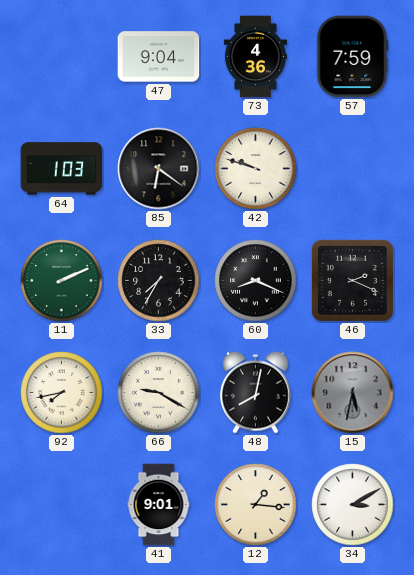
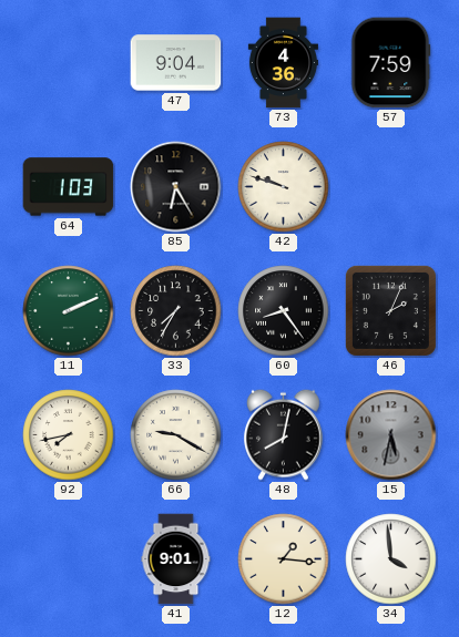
85: 6:21 -> 6:25
60: 8:19 -> 8:24
46: 2:19 -> 2:04
34: 3:10 -> 3:59
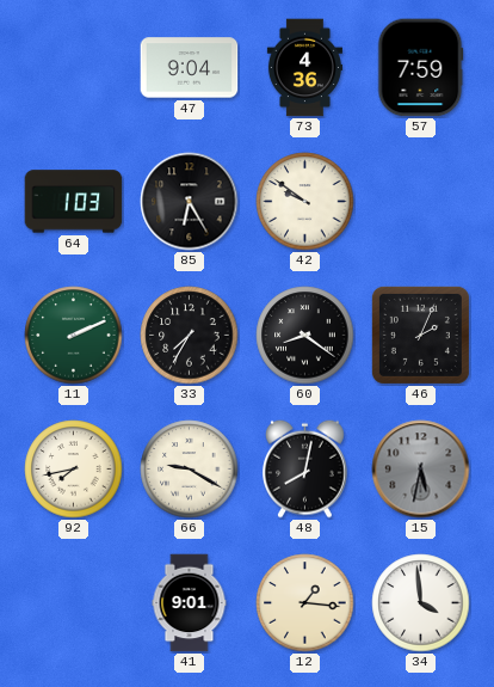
42: 9:48 -> 9:51
60: 8:24 -> 8:21
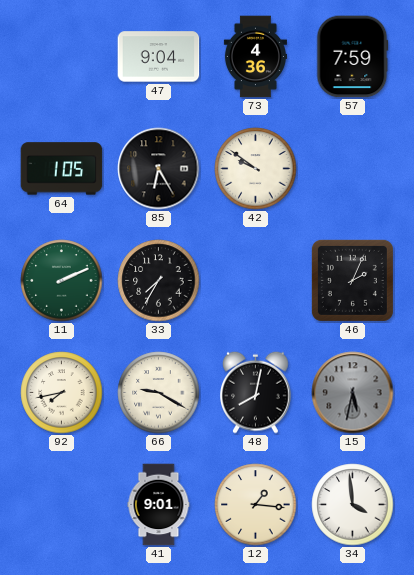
64: 1:03 -> 1:05
60: 8:21 -> none
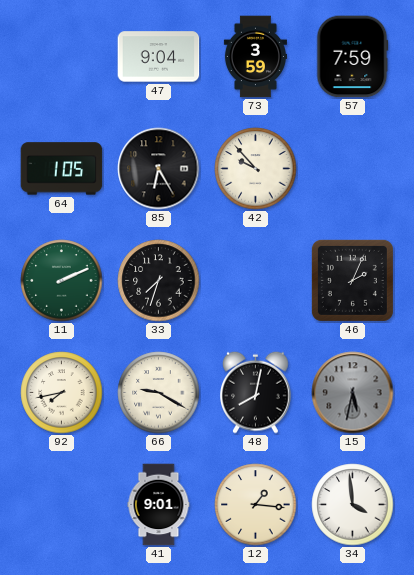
73: 4:36 -> 3:59
42: 9:51 -> 9:53
33: 7:35 -> 7:33
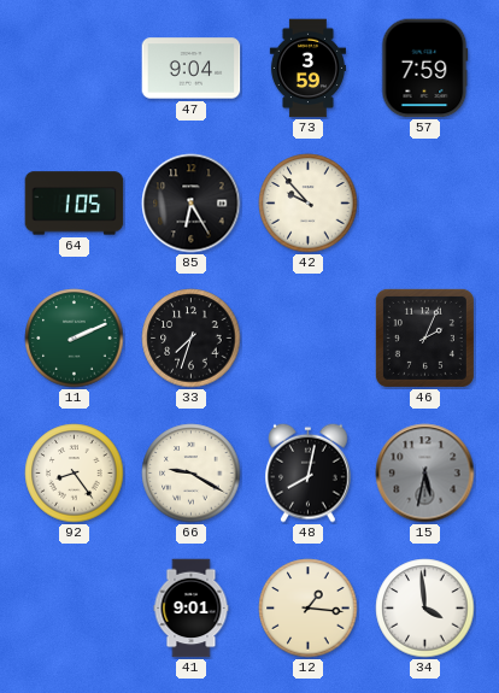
92: 7:43 -> 8:24
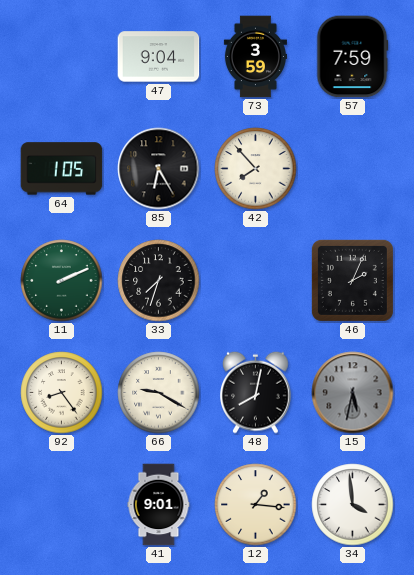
42: 9:53 -> 7:53
